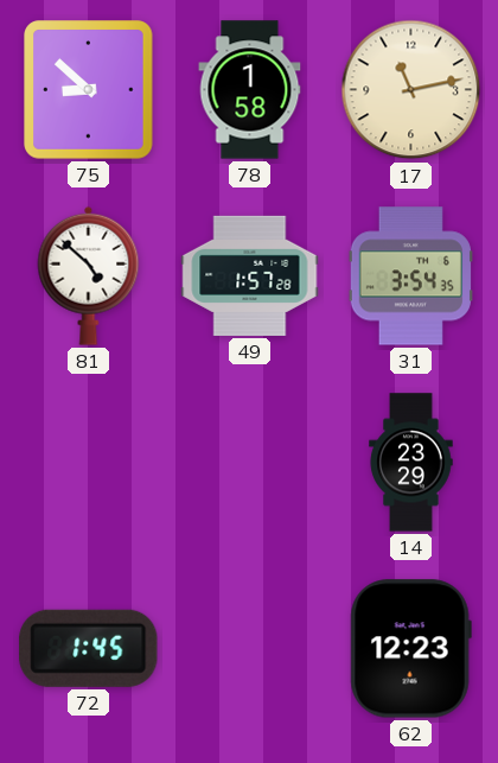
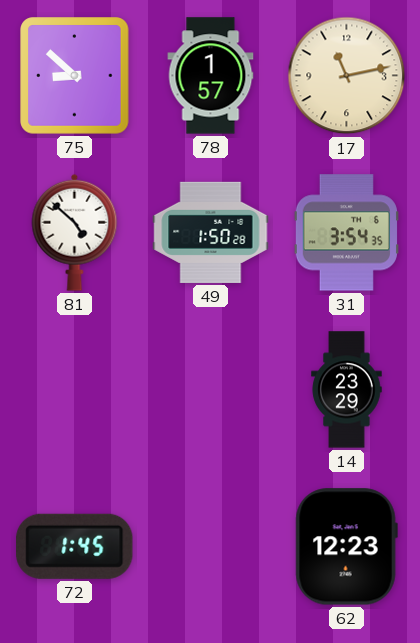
78: 1:58 -> 1:57
49: 1:57 -> 1:50
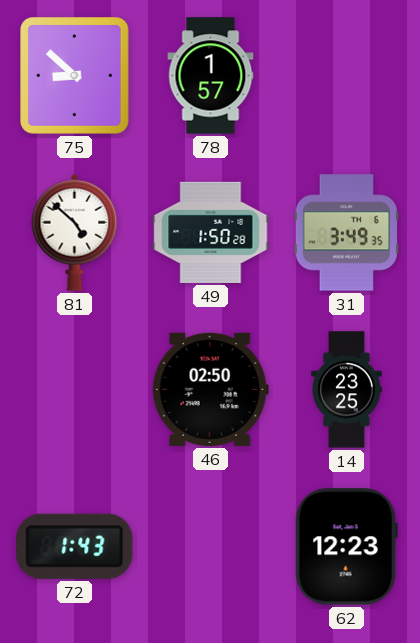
17: 11:13 -> none
31: 3:54 -> 3:49
46: none -> 02:50
14: 23:29 -> 23:25
72: 1:45 -> 1:43
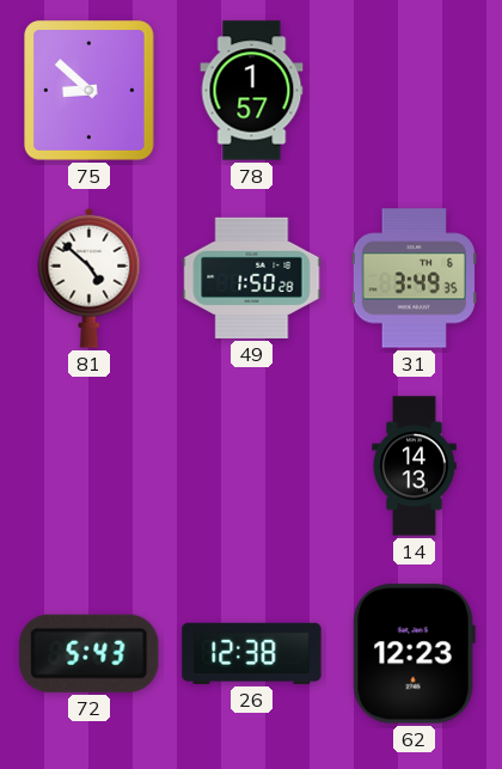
46: 02:50 -> none
14: 23:25 -> 14:13
72: 1:43 -> 5:43
26: none -> 12:38
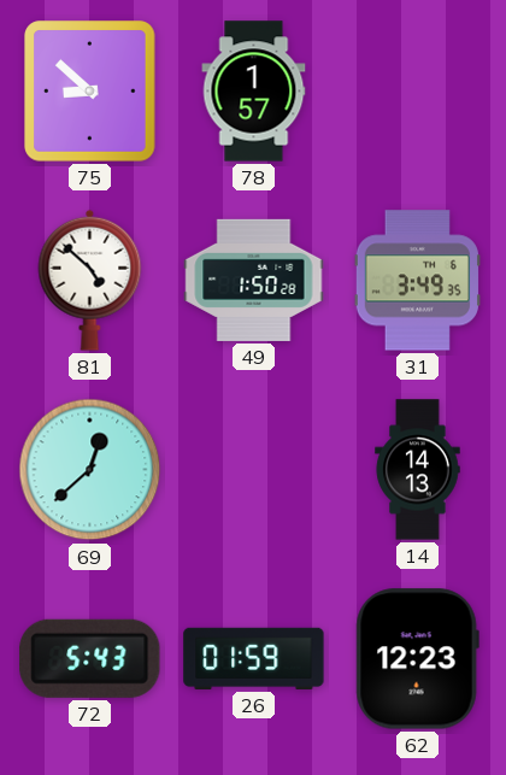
69: none -> 12:38
26: 12:38 -> 01:59
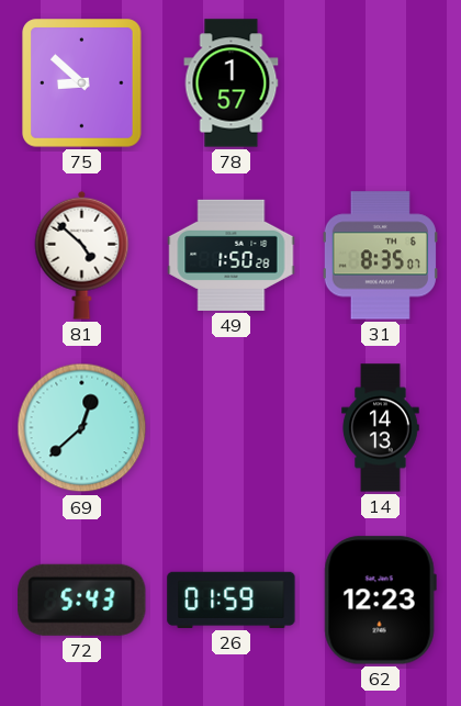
31: 3:49 -> 8:35
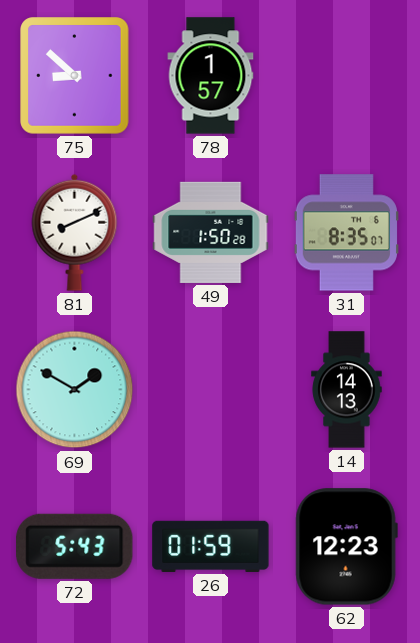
81: 4:52 -> 8:11
69: 12:38 -> 1:50
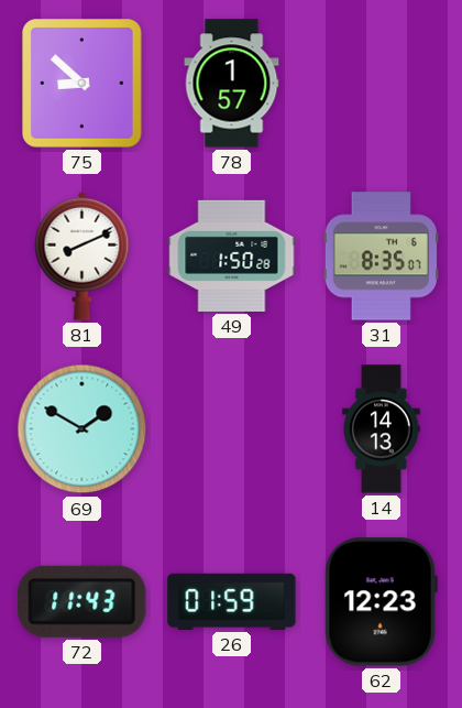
72: 5:43 -> 11:43
